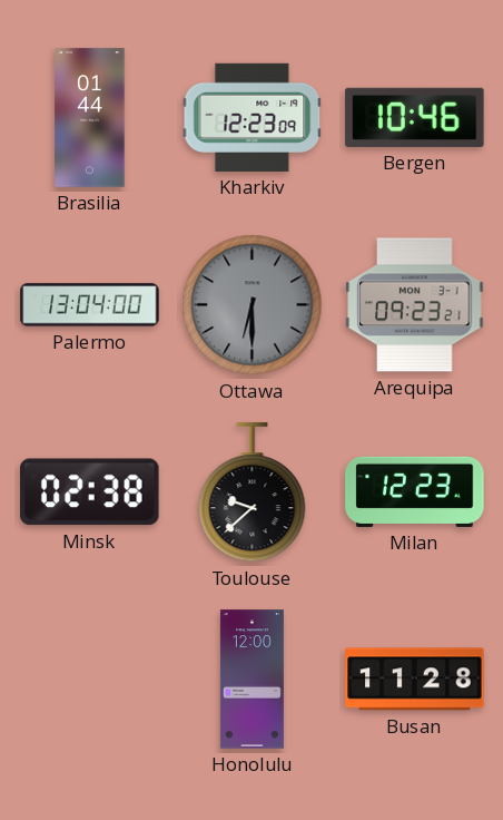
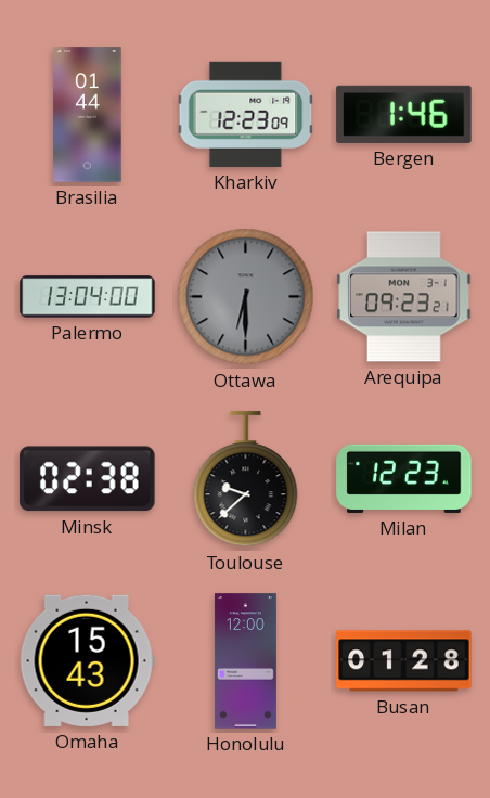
Bergen: 10:46 -> 1:46
Omaha: none -> 15:43
Busan: 11:28 -> 01:28
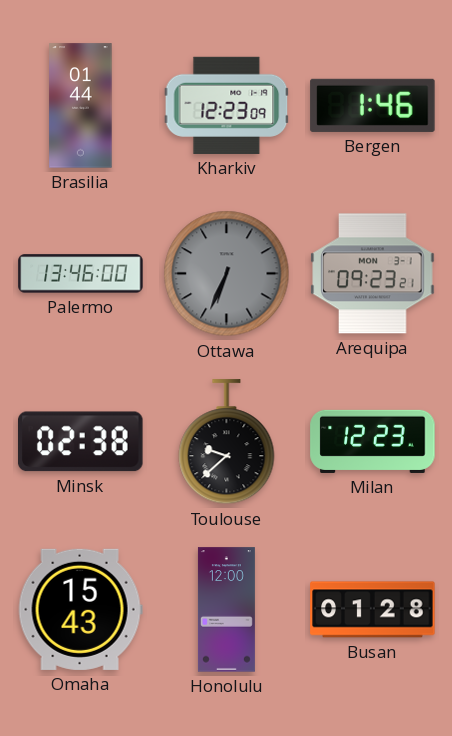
Palermo: 13:04 -> 13:46
Ottawa: 6:30 -> 6:34
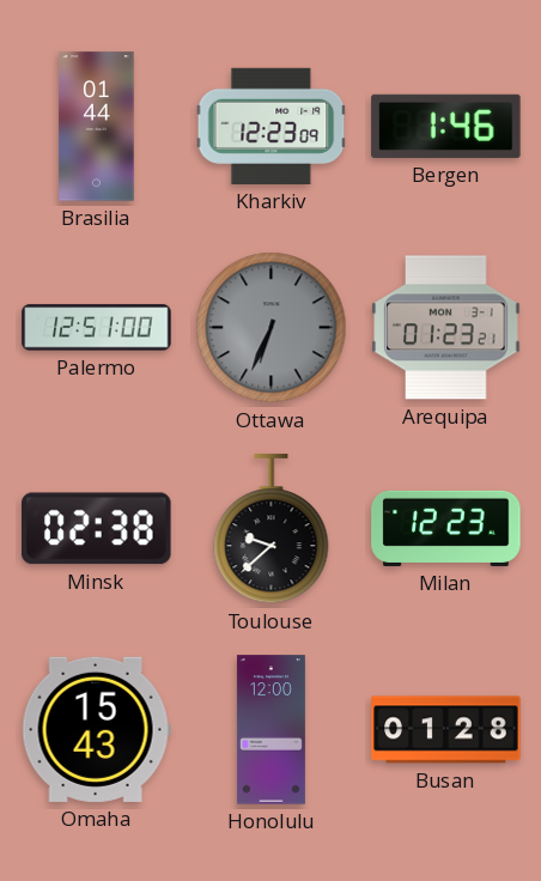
Palermo: 13:46 -> 12:51
Arequipa: 09:23 -> 01:23
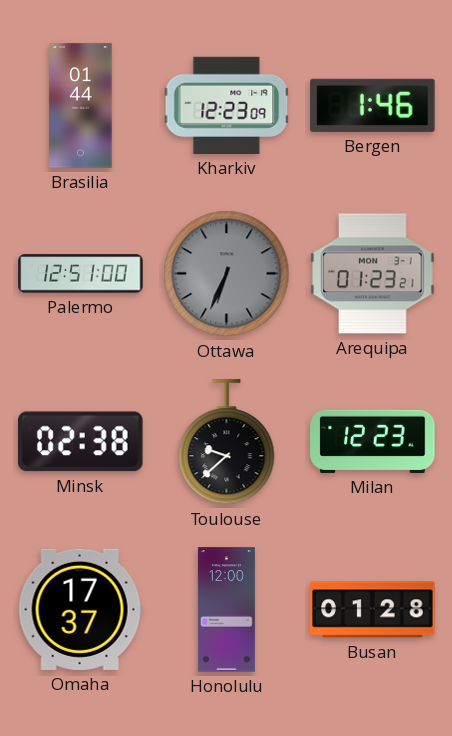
Omaha: 15:43 -> 17:37
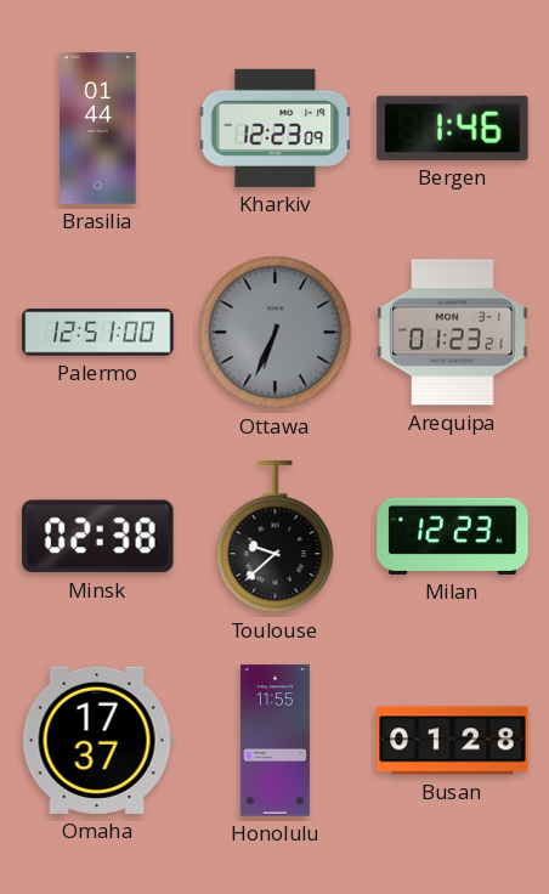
Honolulu: 12:00 -> 11:55
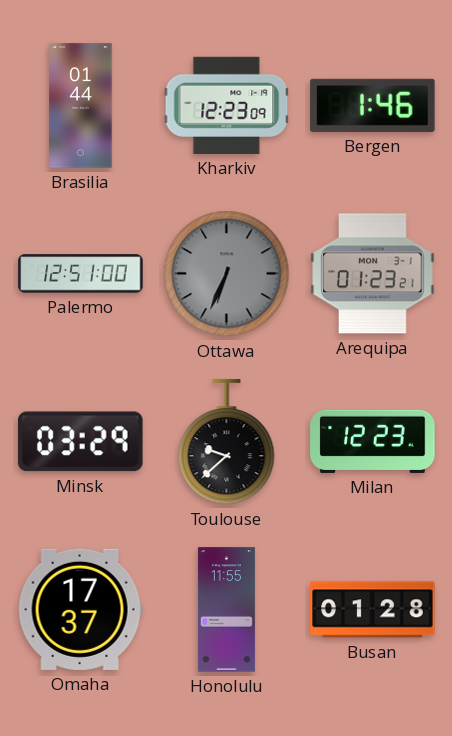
Minsk: 02:38 -> 03:29
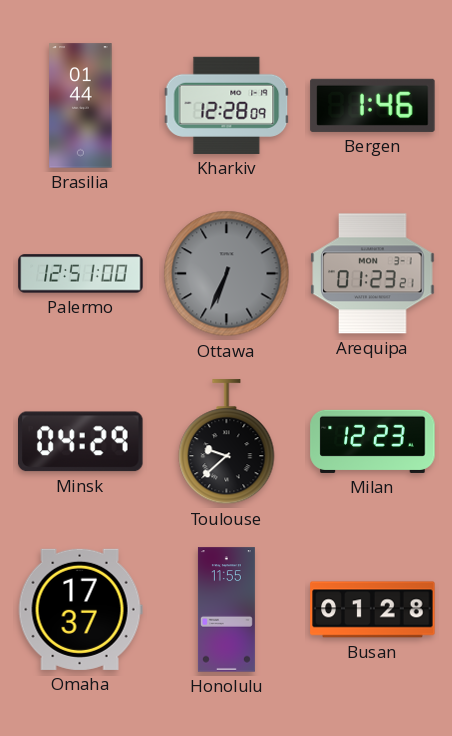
Kharkiv: 12:23 -> 12:28
Minsk: 03:29 -> 04:29
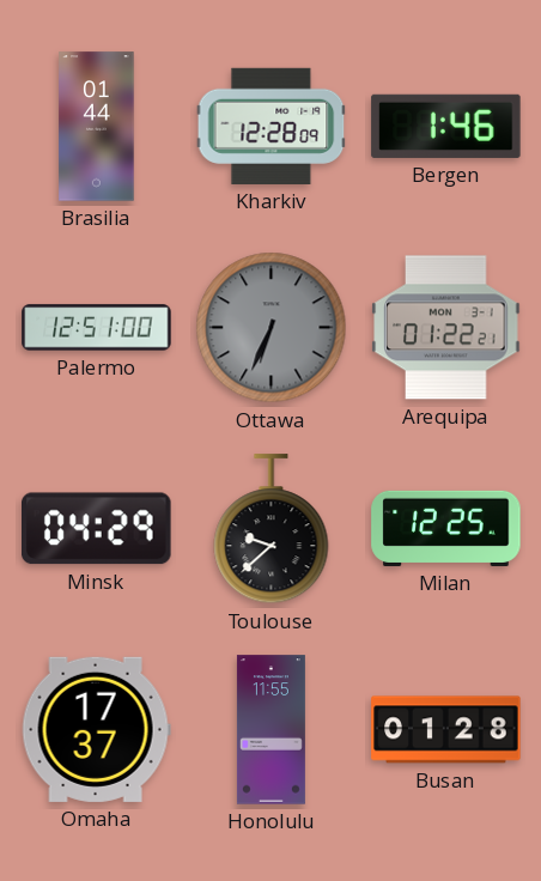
Arequipa: 01:23 -> 01:22
Milan: 12:23 -> 12:25
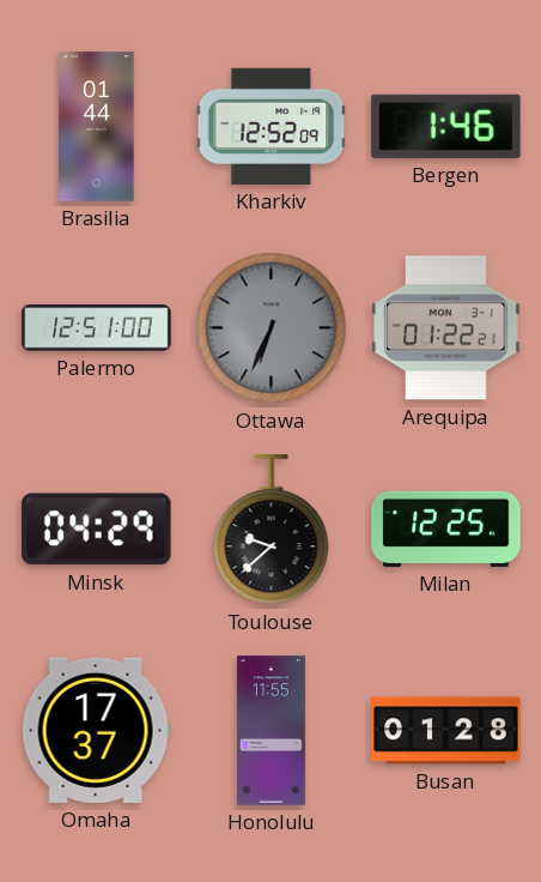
Kharkiv: 12:28 -> 12:52
